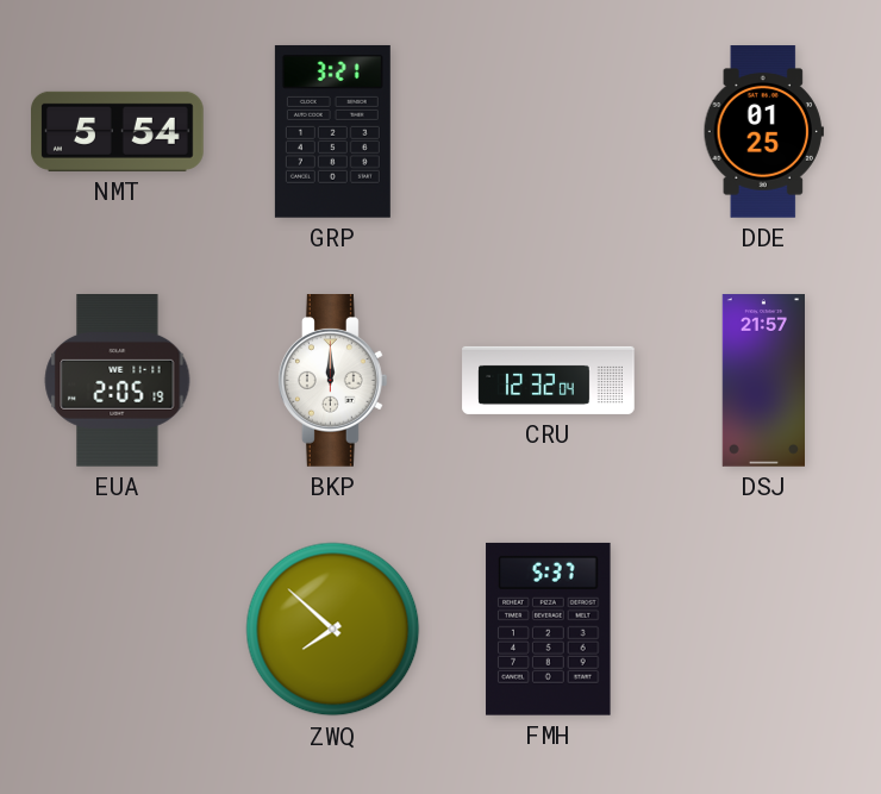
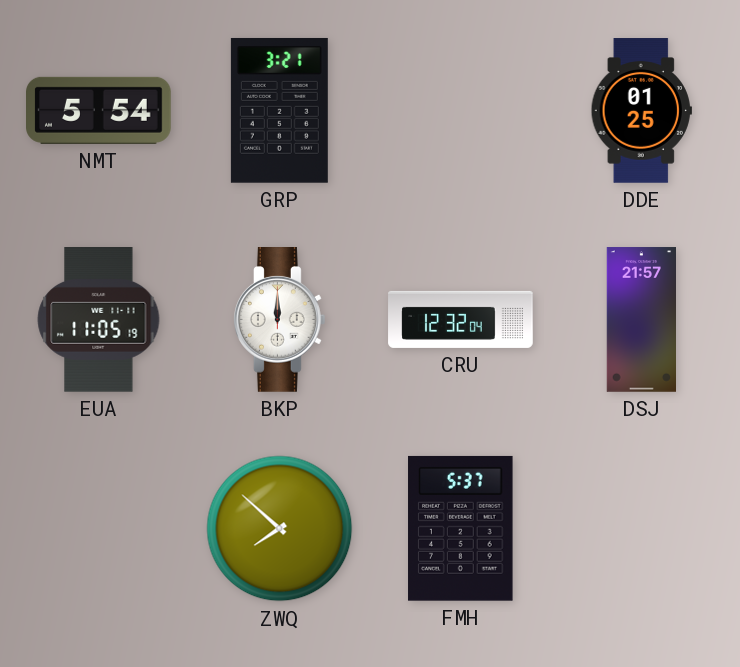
EUA: 2:05 -> 11:05
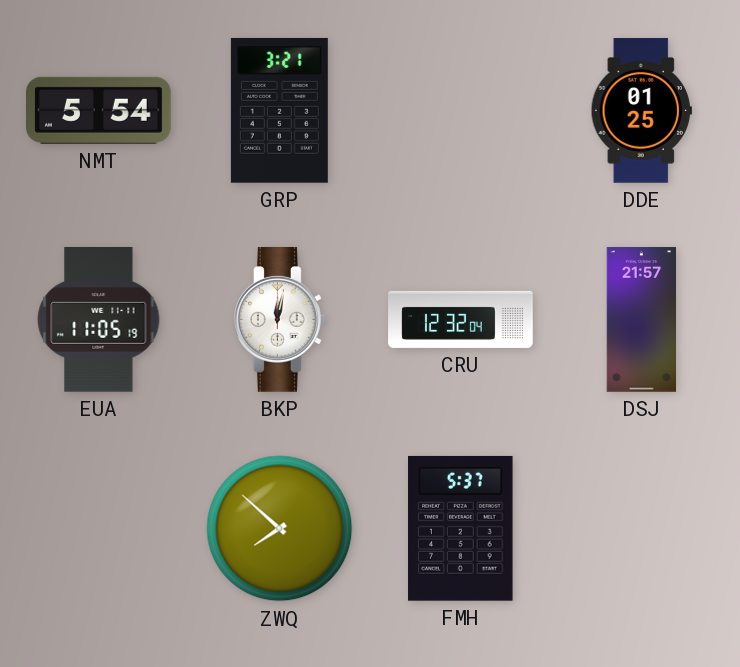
BKP: 12:00 -> 12:02
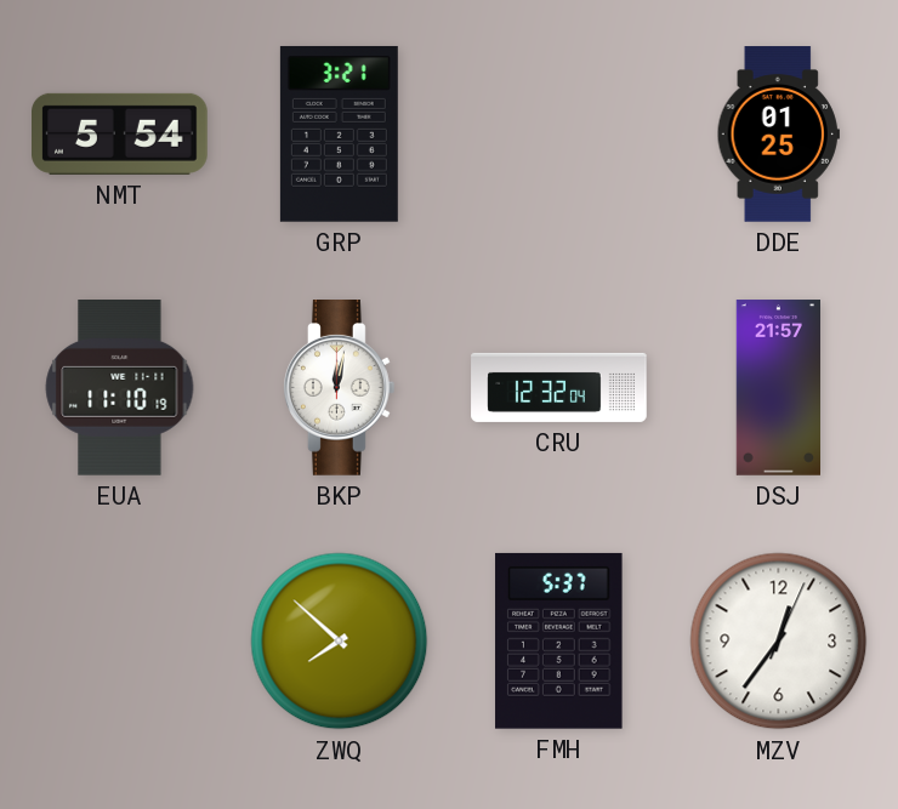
EUA: 11:05 -> 11:10
MZV: none -> 12:36
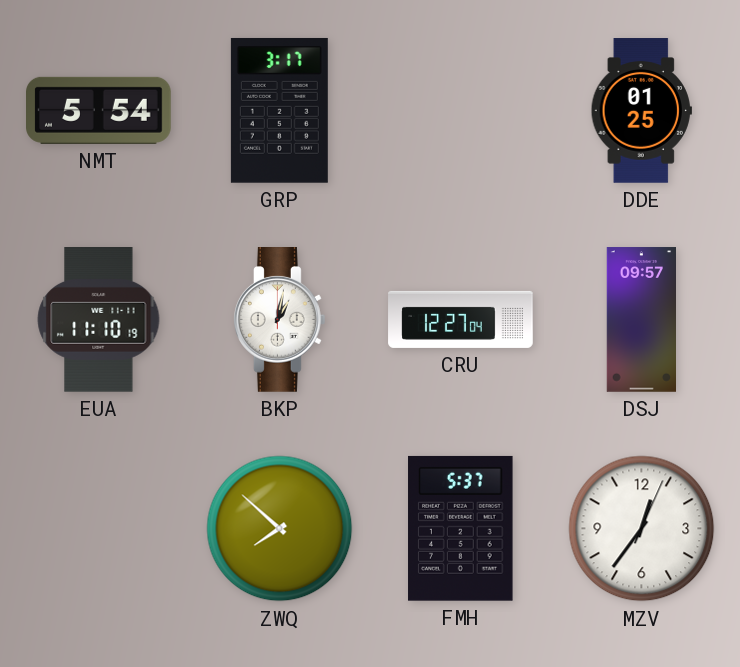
GRP: 3:21 -> 3:17
BKP: 12:02 -> 1:02
CRU: 12:32 -> 12:27
DSJ: 21:57 -> 09:57
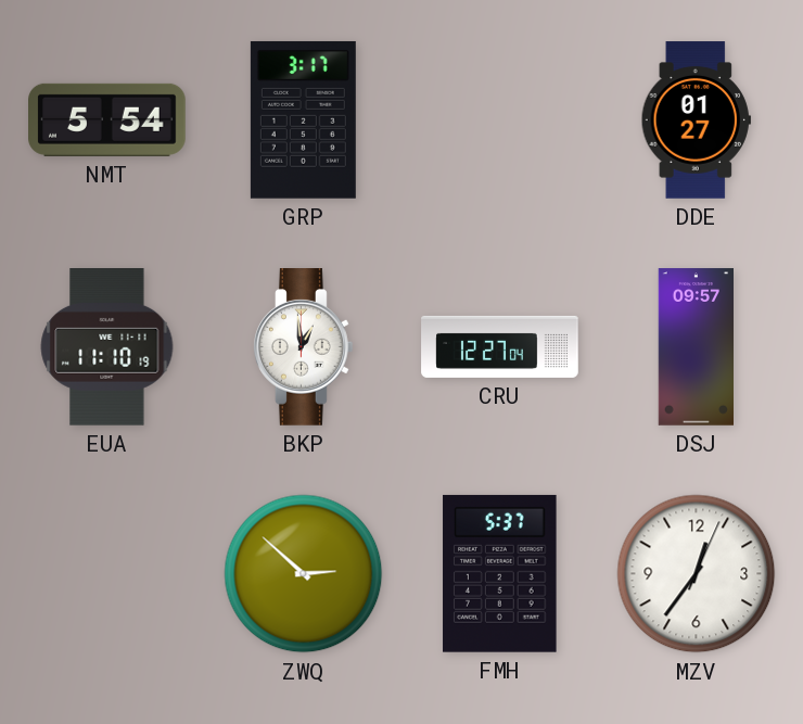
DDE: 01:25 -> 01:27
BKP: 1:02 -> 12:59
ZWQ: 7:52 -> 2:52
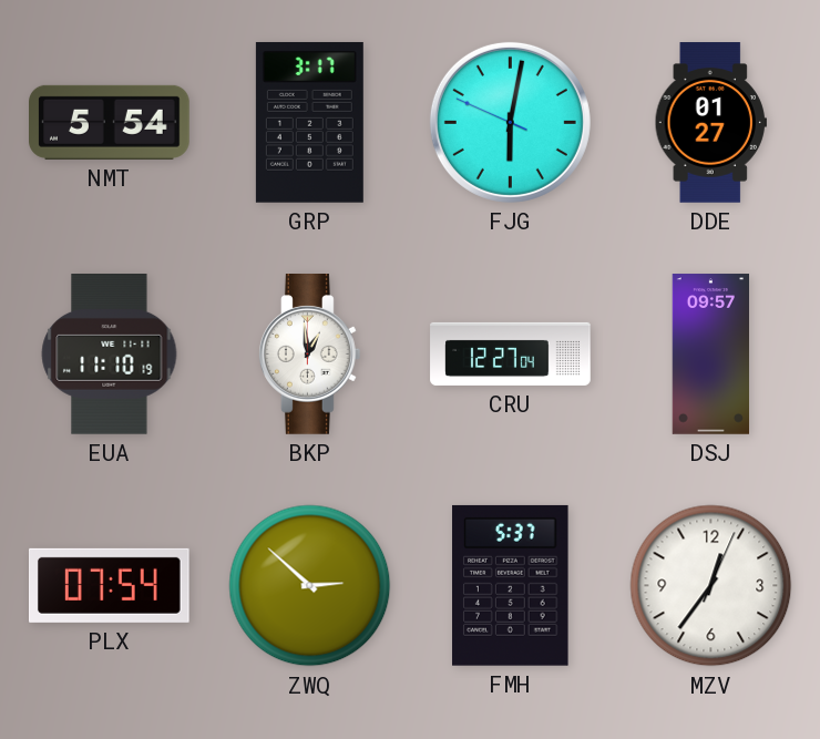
FJG: none -> 6:01
PLX: none -> 07:54
